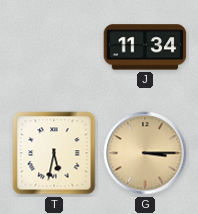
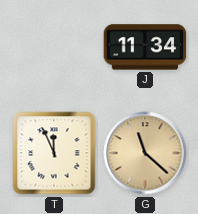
T: 5:32 -> 11:56
G: 3:15 -> 11:22
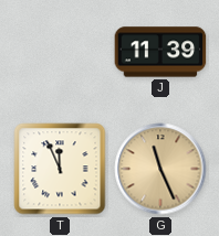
J: 11:34 -> 11:39
G: 11:22 -> 11:26
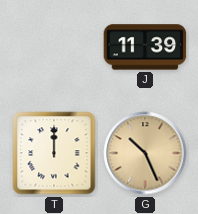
T: 11:56 -> 12:00
G: 11:26 -> 10:26
